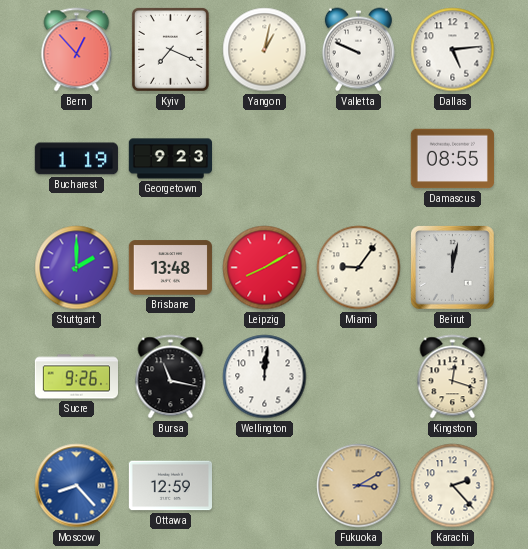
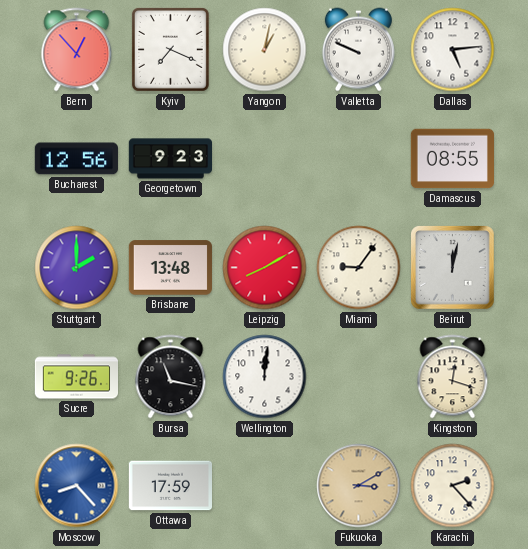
Bucharest: 1:19 -> 12:56
Ottawa: 12:59 -> 17:59
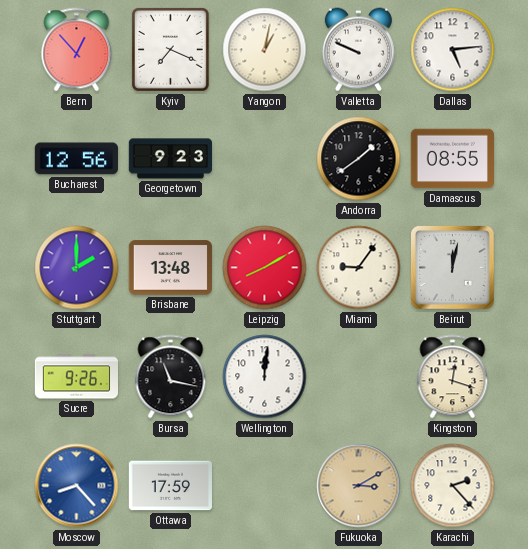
Andorra: none -> 1:39
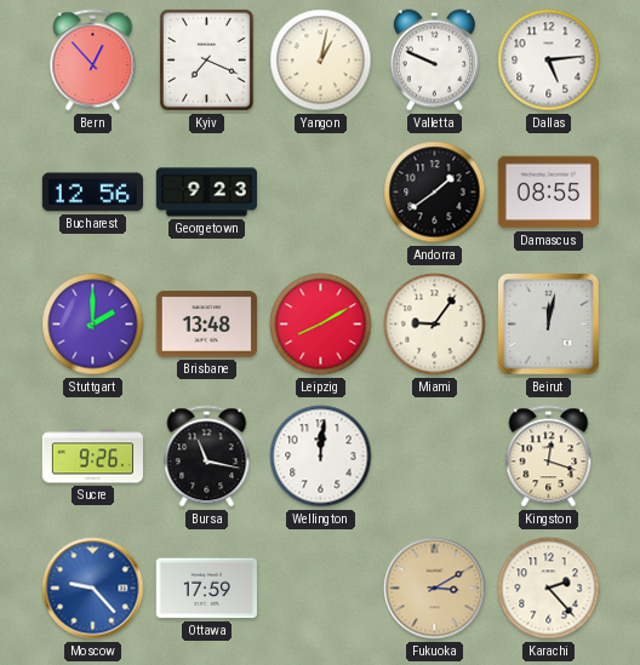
Moscow: 8:23 -> 9:23
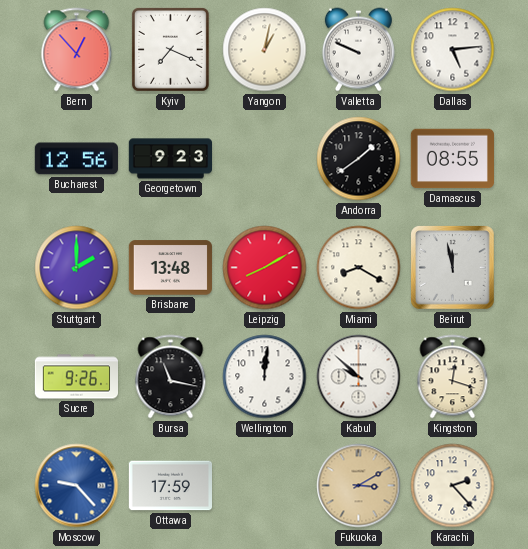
Miami: 9:06 -> 8:20
Beirut: 12:02 -> 11:58
Kabul: none -> 9:52
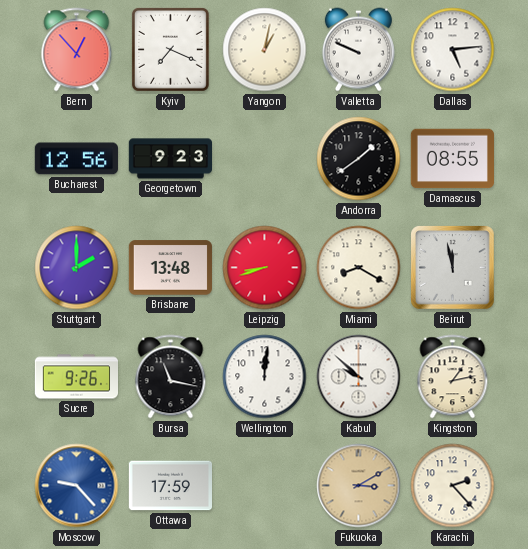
Leipzig: 8:10 -> 8:42
Kingston: 12:18 -> 1:13
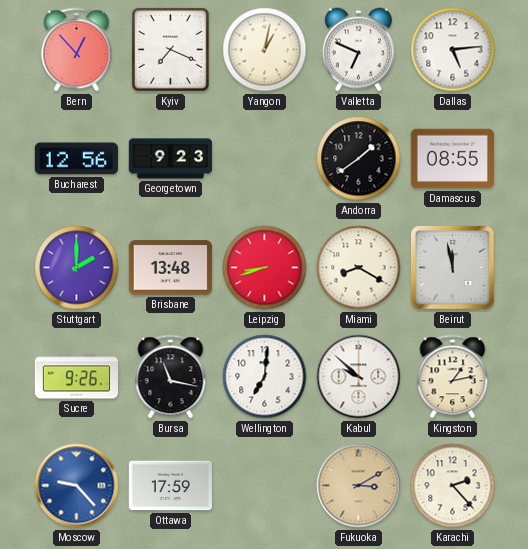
Valletta: 9:49 -> 6:49
Wellington: 12:01 -> 7:01
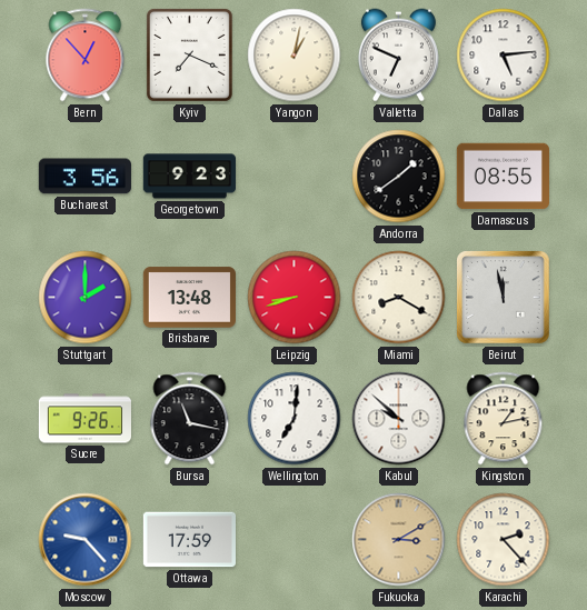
Bucharest: 12:56 -> 3:56
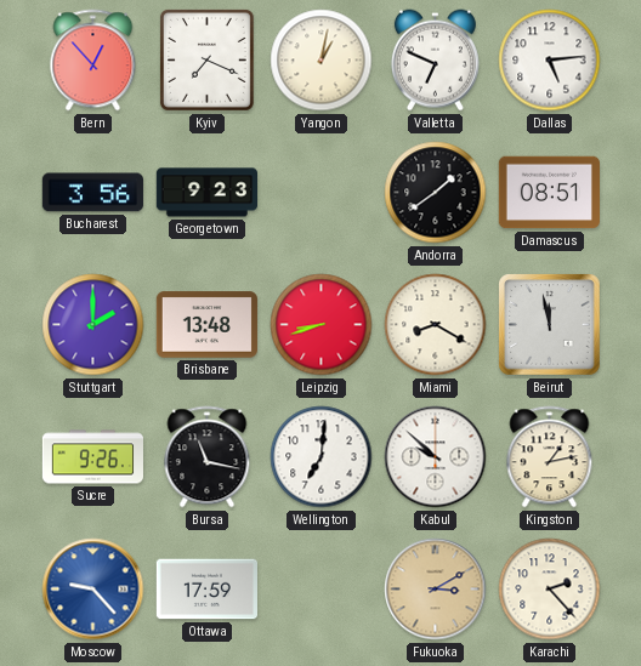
Damascus: 08:55 -> 08:51
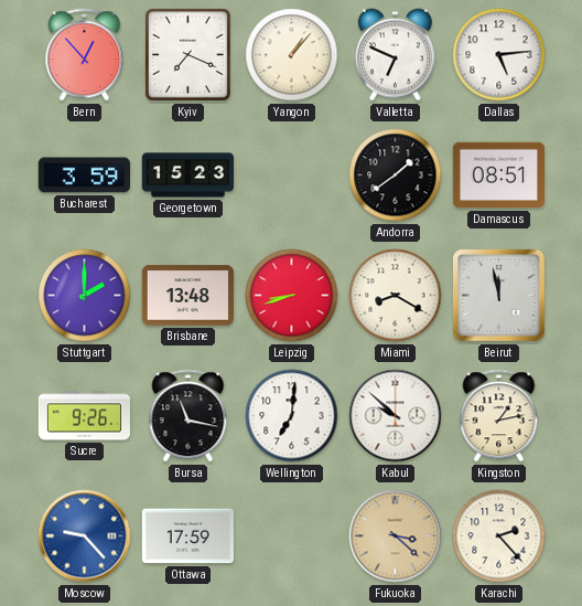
Yangon: 1:02 -> 1:07
Bucharest: 3:56 -> 3:59
Georgetown: 9:23 -> 15:23
Fukuoka: 3:10 -> 3:22
